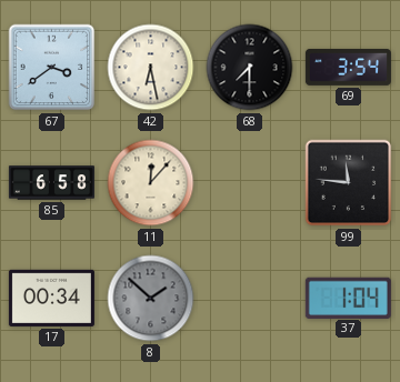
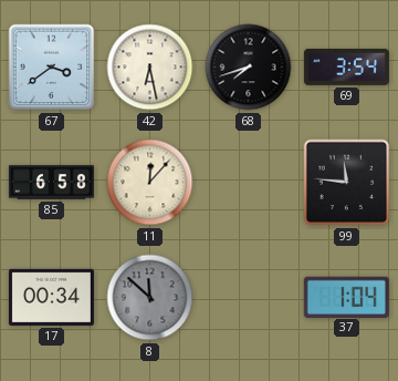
68: 7:30 -> 7:42
8: 1:52 -> 11:52
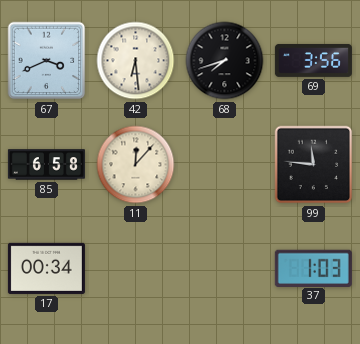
67: 3:39 -> 3:41
42: 6:28 -> 6:29
69: 3:54 -> 3:56
8: 11:52 -> none
37: 1:04 -> 1:03
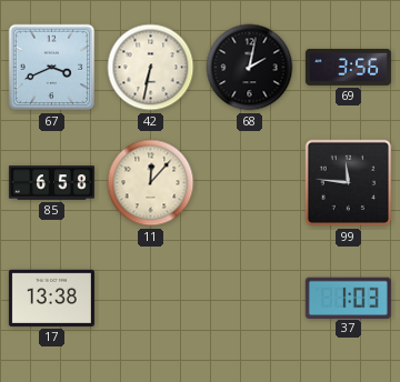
42: 6:29 -> 6:32
68: 7:42 -> 2:02
17: 00:34 -> 13:38
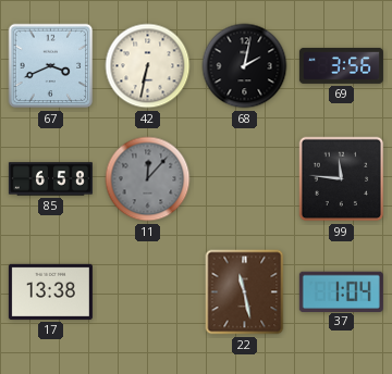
11 dial: cream -> grey
22: none -> 11:28
37: 1:03 -> 1:04
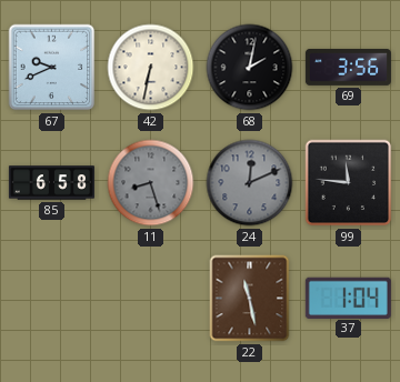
67: 3:41 -> 9:41
11: 12:07 -> 8:27
24: none -> 12:11
17: 13:38 -> none
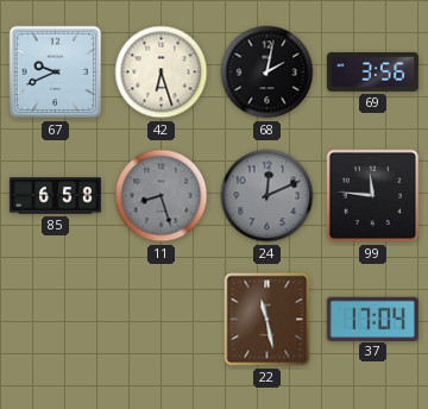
42: 6:32 -> 6:27
37: 1:04 -> 17:04
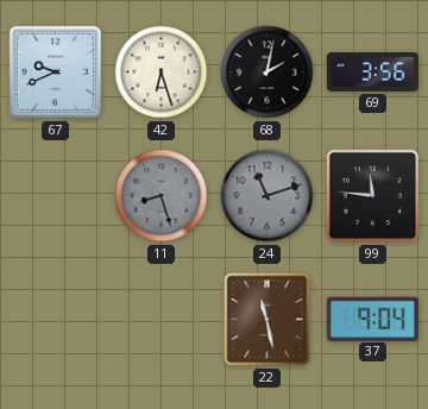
85: 6:58 -> none
24: 12:11 -> 11:12
37: 17:04 -> 9:04
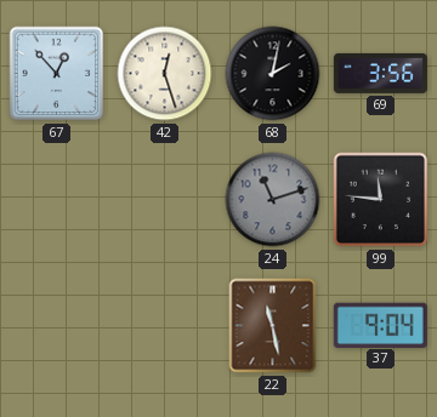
67: 9:41 -> 12:53
42: 6:27 -> 12:27
11: 8:27 -> none
